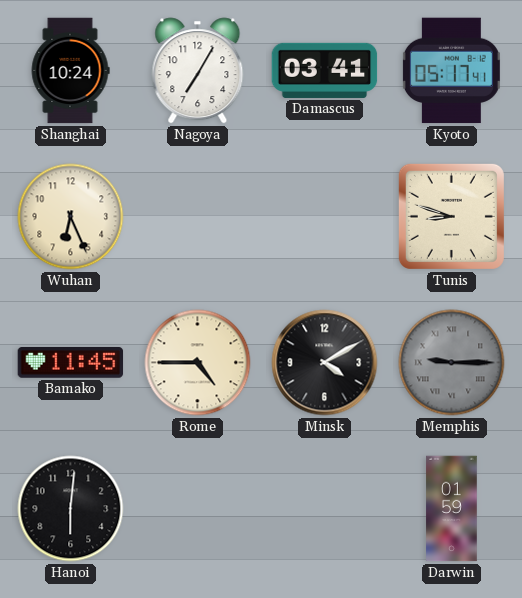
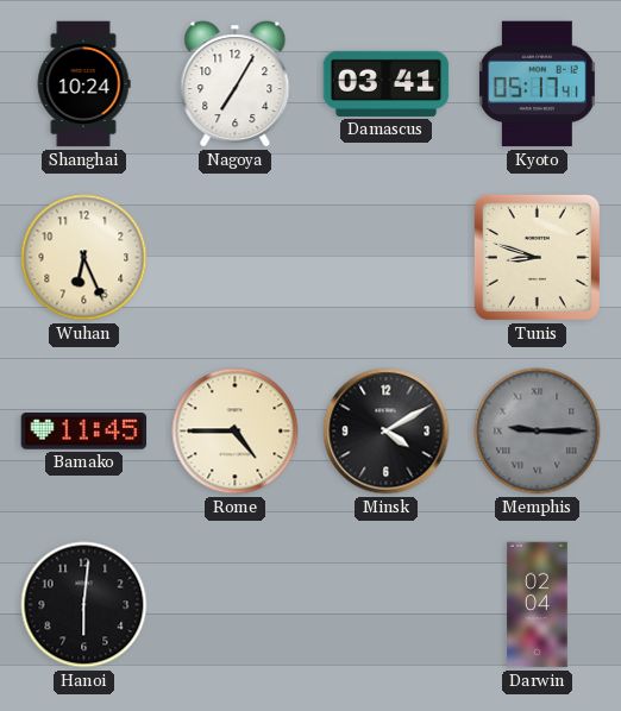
Darwin: 01:59 -> 02:04
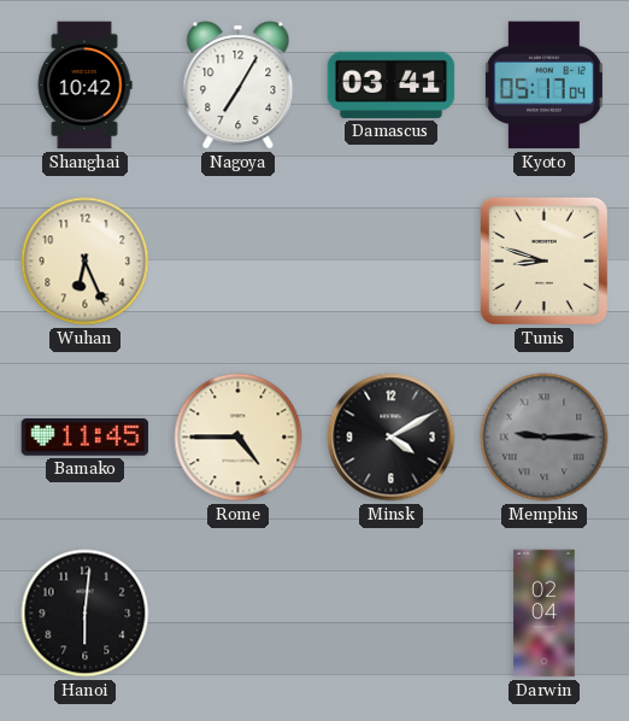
Shanghai: 10:24 -> 10:42
Kyoto: 05:17:41 -> 05:17:04
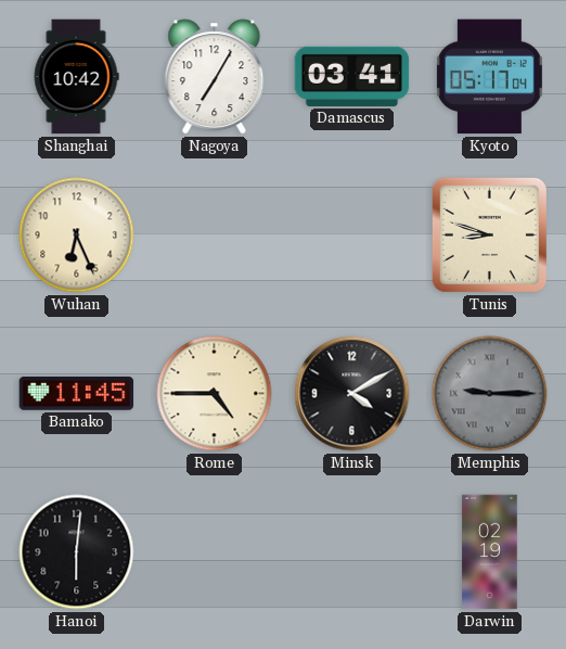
Darwin: 02:04 -> 02:19
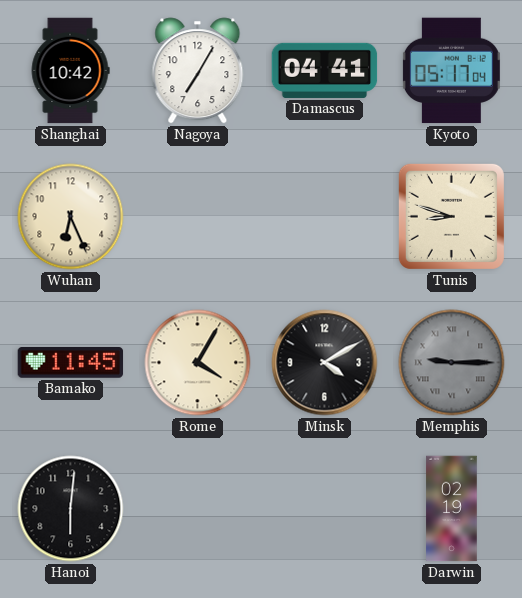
Damascus: 03:41 -> 04:41
Rome: 4:45 -> 4:05
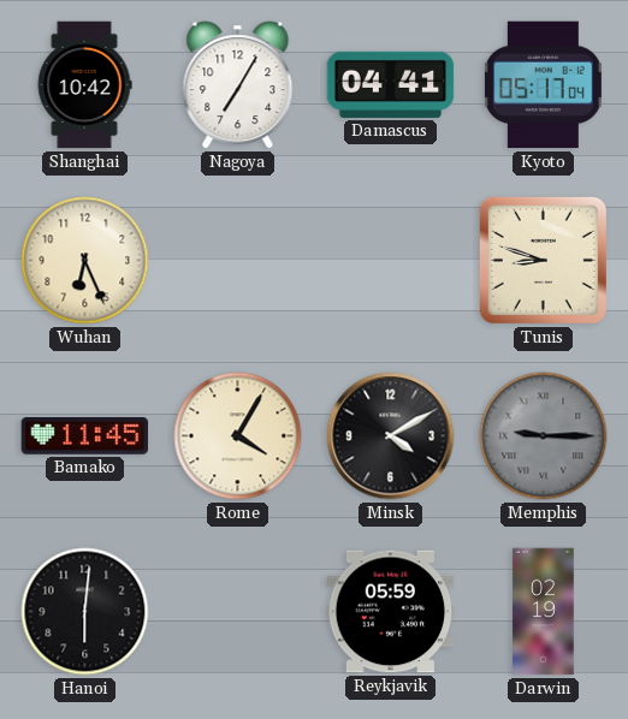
Reykjavik: none -> 05:59
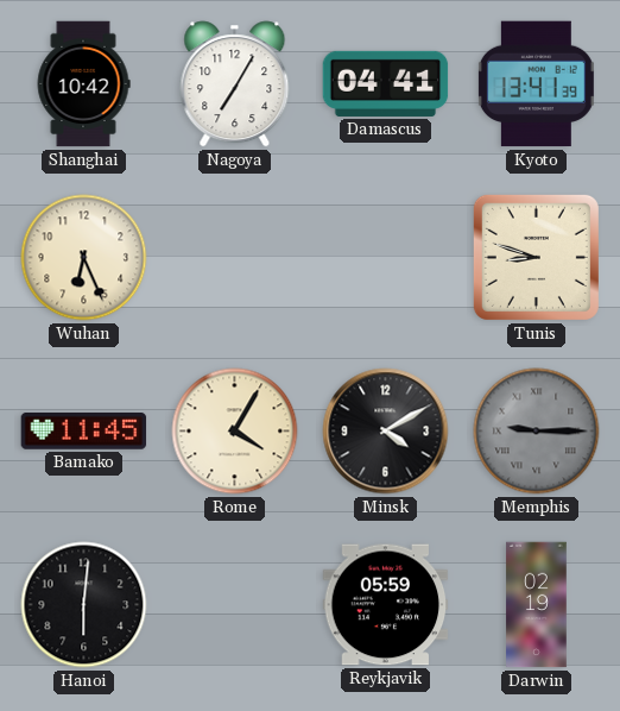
Kyoto: 05:17 -> 13:41
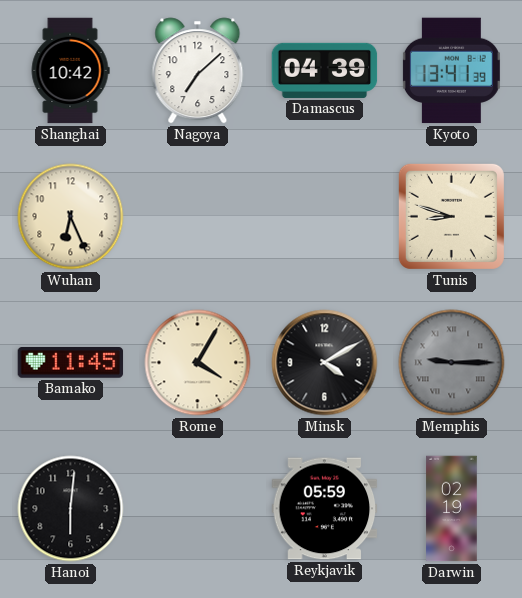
Nagoya: 7:05 -> 7:08
Damascus: 04:41 -> 04:39
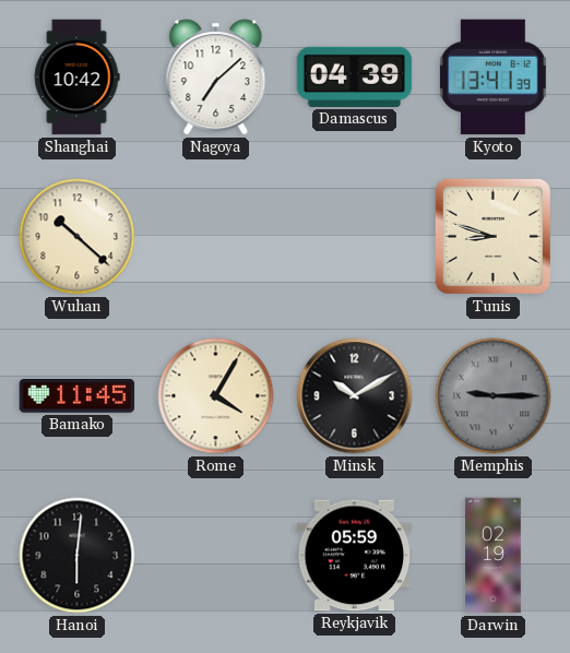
Wuhan: 6:26 -> 10:22
Minsk: 4:10 -> 10:10
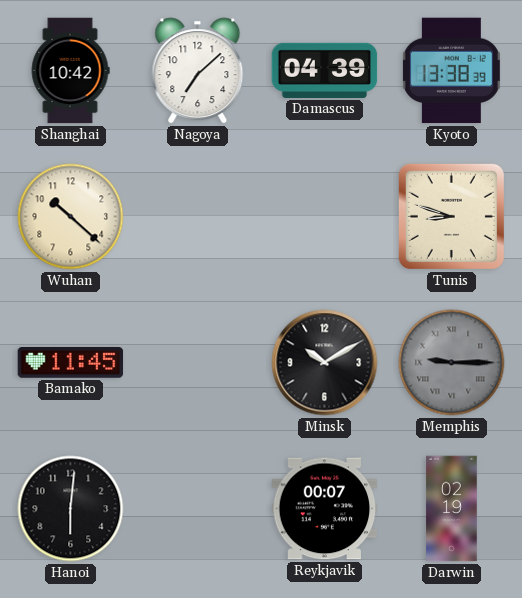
Kyoto: 13:41 -> 13:38
Rome: 4:05 -> none
Reykjavik: 05:59 -> 00:07
